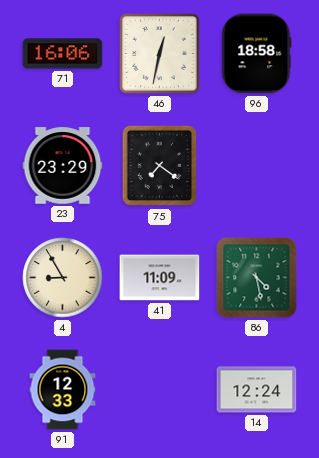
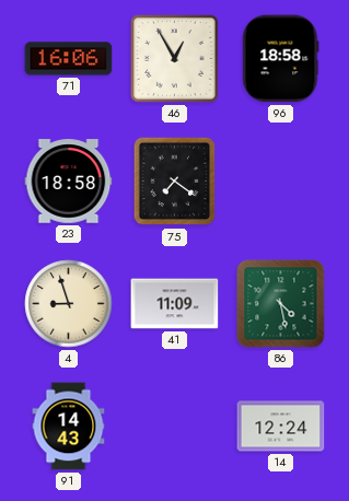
46: 12:32 -> 12:55
23: 23:29 -> 18:58
4: 8:55 -> 8:57
91: 12:33 -> 14:43
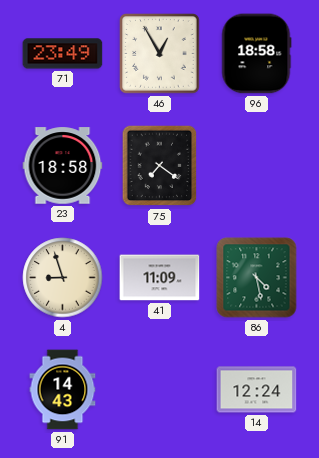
71: 16:06 -> 23:49
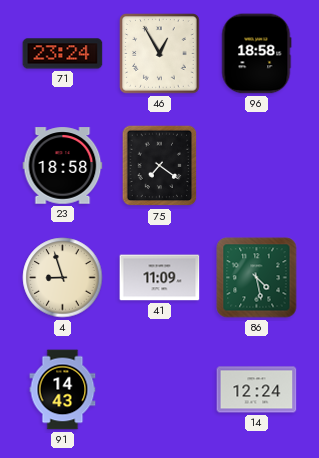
71: 23:49 -> 23:24
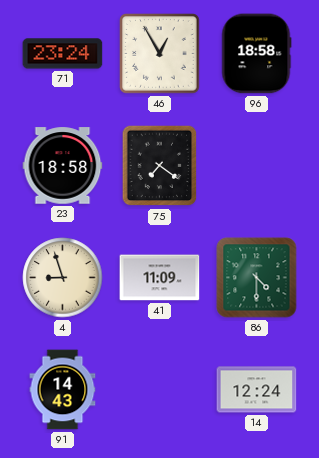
86: 4:28 -> 4:30
